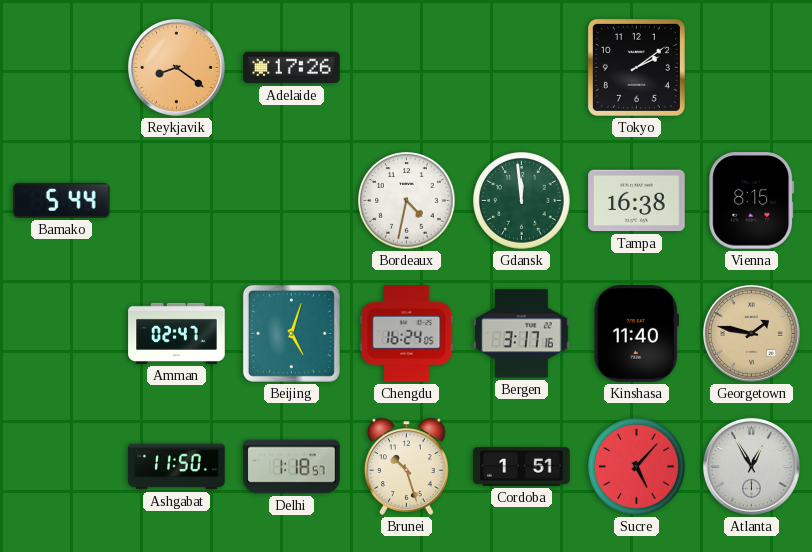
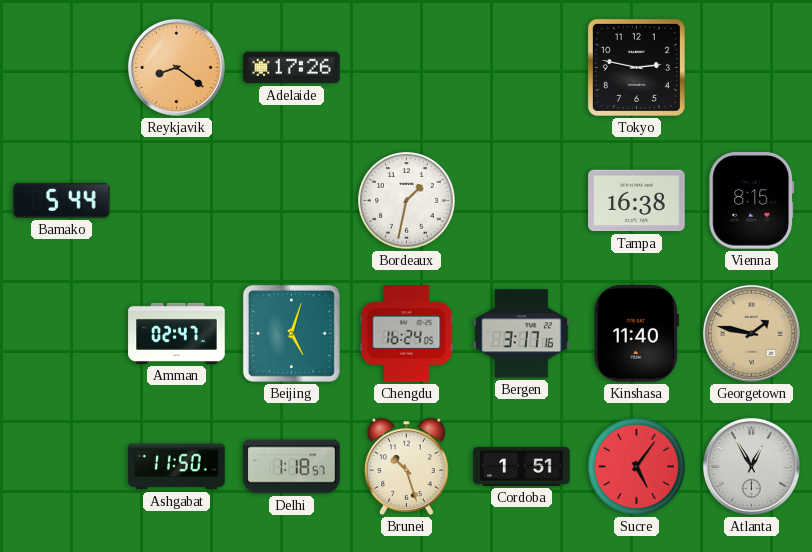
Tokyo: 2:09 -> 2:47
Bordeaux: 4:32 -> 1:32
Gdansk: 11:59 -> none
Sucre: 5:07 -> 5:06
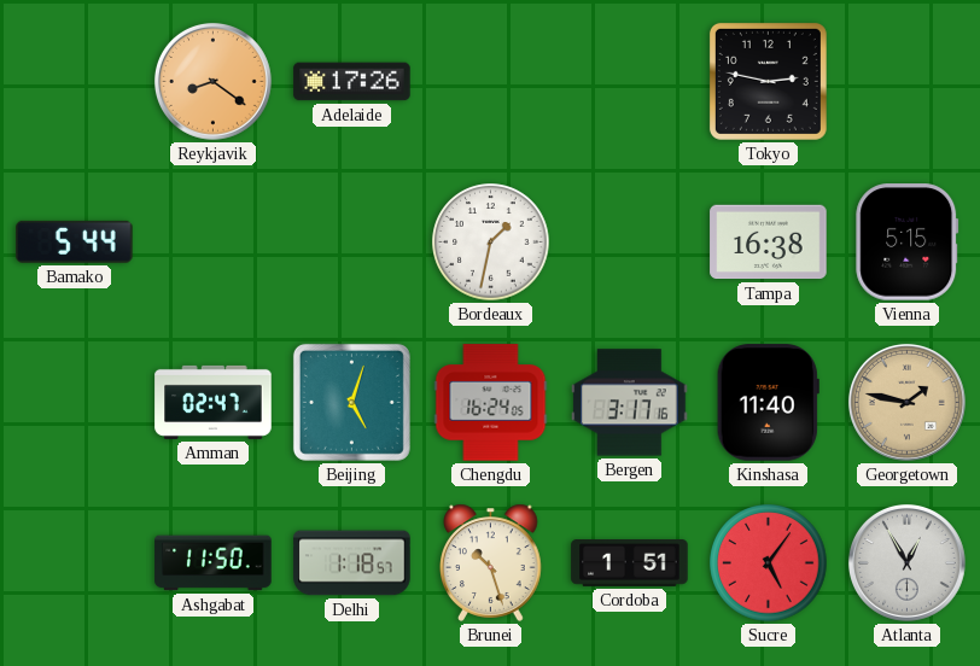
Vienna: 8:15 -> 5:15
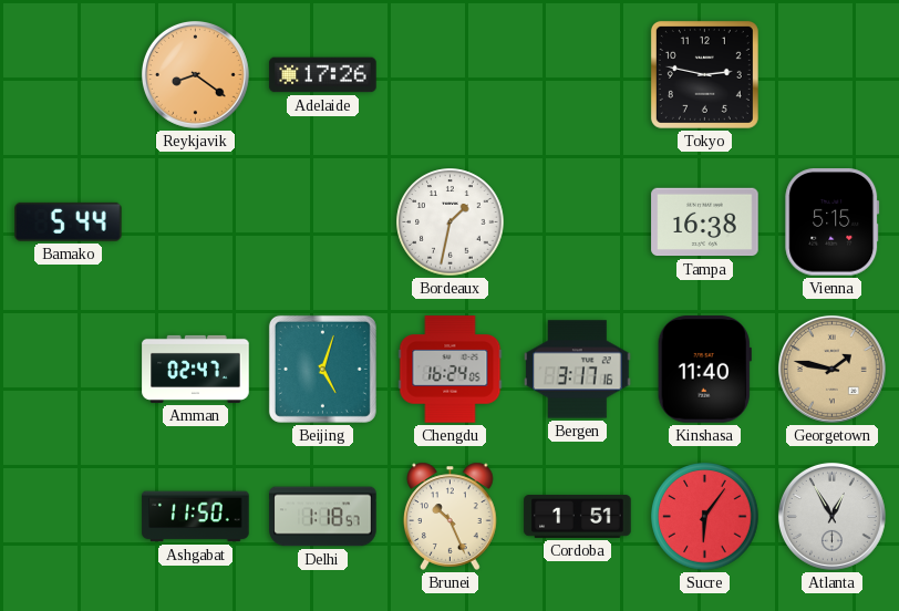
Brunei: 10:27 -> 10:26
Sucre: 5:06 -> 6:06
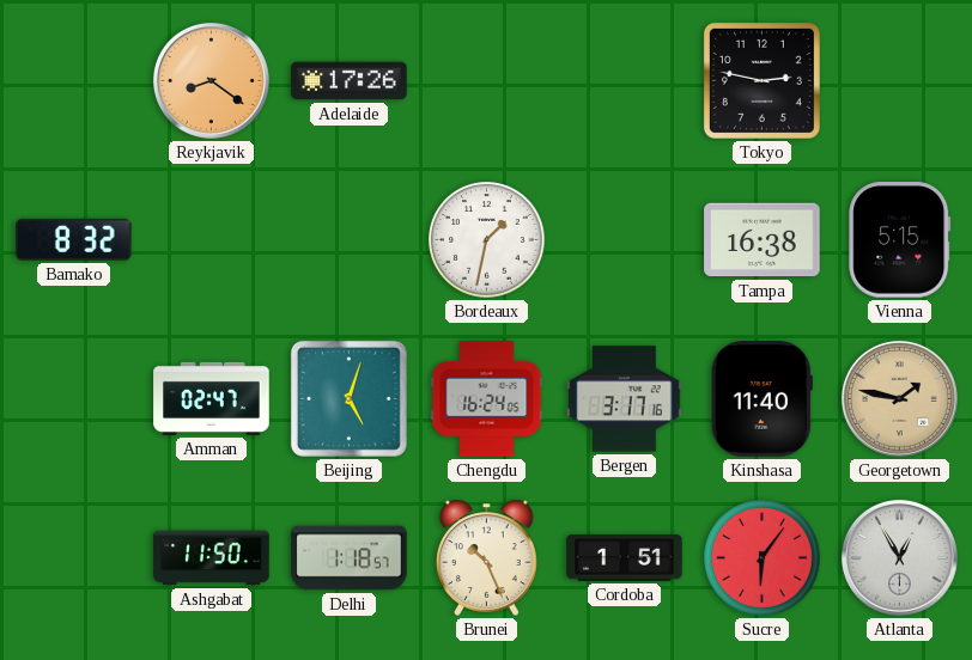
Bamako: 5:44 -> 8:32
